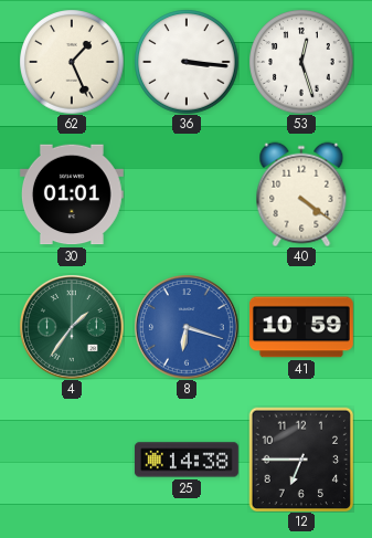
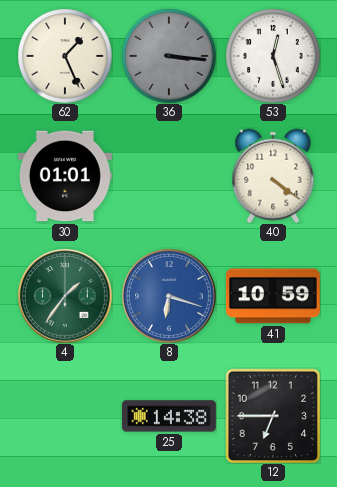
36 dial: white -> grey
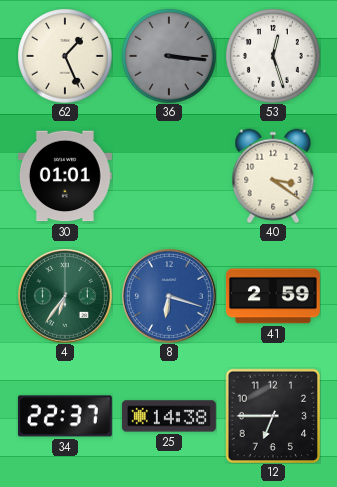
40: 4:21 -> 3:21
4: 1:36 -> 6:36
41: 10:59 -> 2:59
34: none -> 22:37
